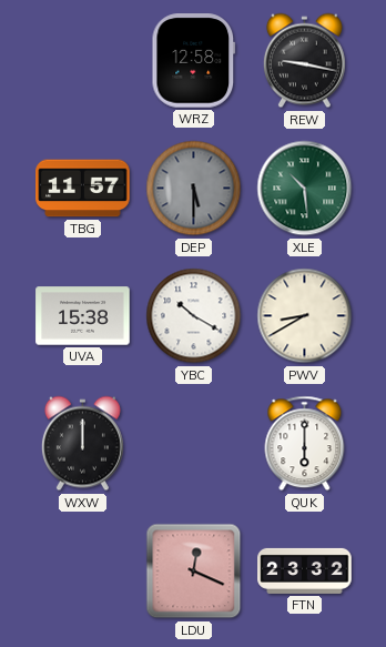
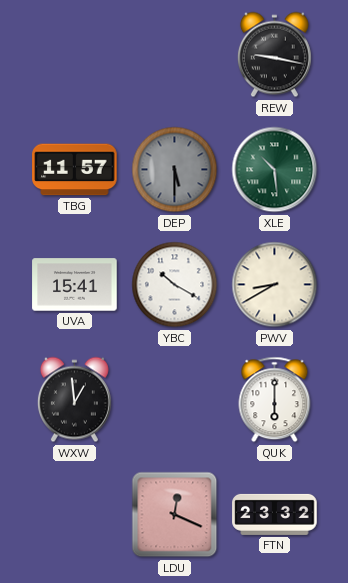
WRZ: 12:58 -> none
UVA: 15:38 -> 15:41
WXW: 12:00 -> 12:59
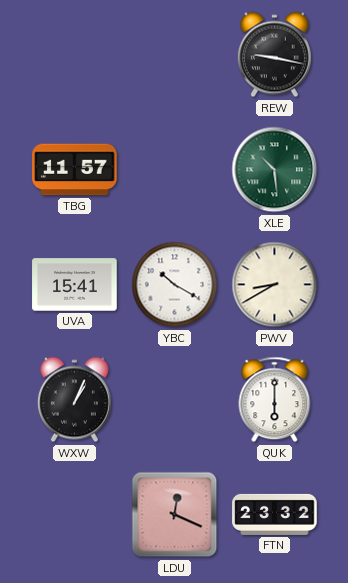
DEP: 5:30 -> none
WXW: 12:59 -> 1:04
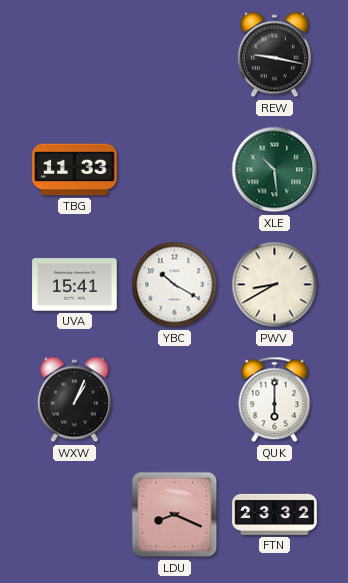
TBG: 11:57 -> 11:33
LDU: 12:19 -> 8:19
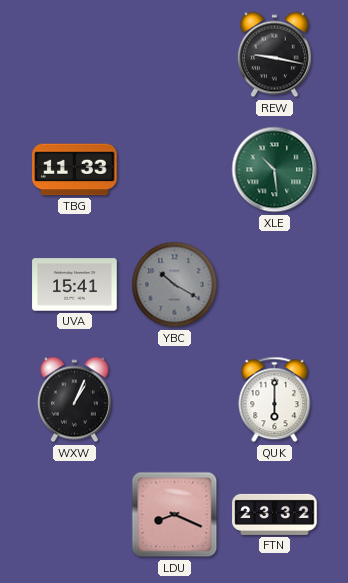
YBC dial: white -> grey
PWV: 8:40 -> none
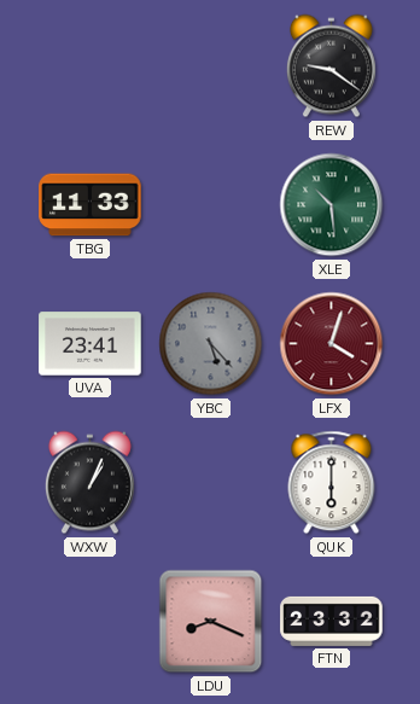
REW: 9:17 -> 9:21
UVA: 15:41 -> 23:41
YBC: 10:20 -> 5:23
LFX: none -> 4:03
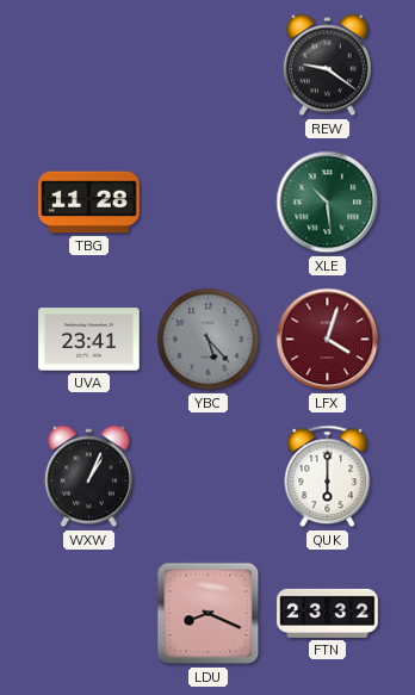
TBG: 11:33 -> 11:28
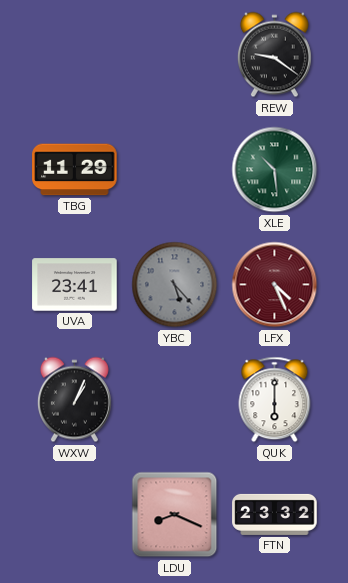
TBG: 11:28 -> 11:29
LFX: 4:03 -> 4:26
